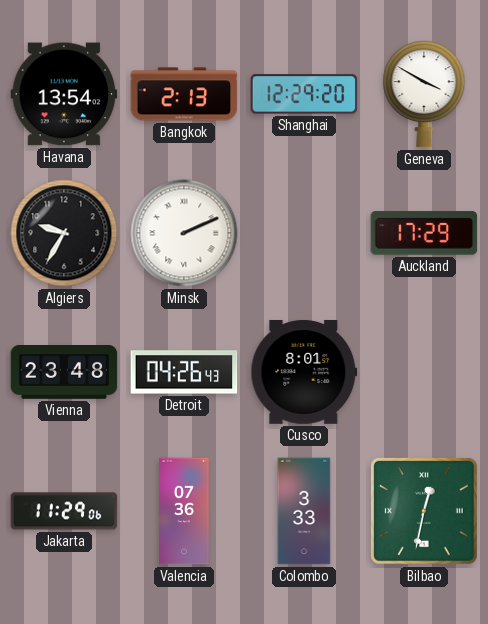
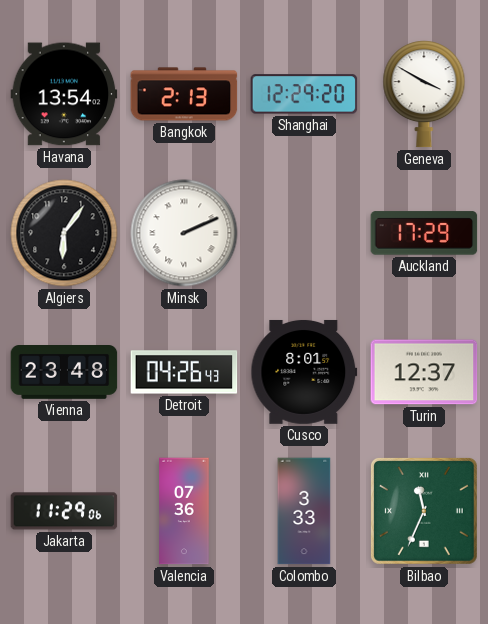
Algiers: 9:35 -> 6:06
Turin: none -> 12:37
Bilbao: 12:32 -> 11:34
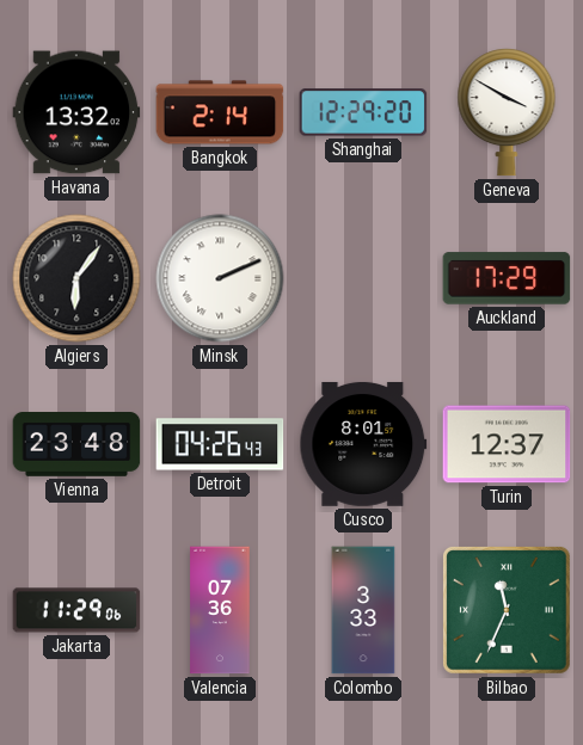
Havana: 13:54 -> 13:32
Bangkok: 2:13 -> 2:14
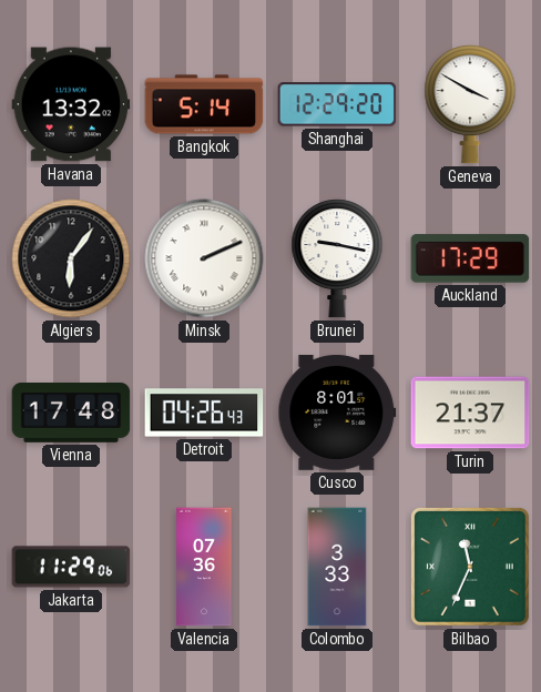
Bangkok: 2:14 -> 5:14
Brunei: none -> 9:17
Vienna: 23:48 -> 17:48
Turin: 12:37 -> 21:37
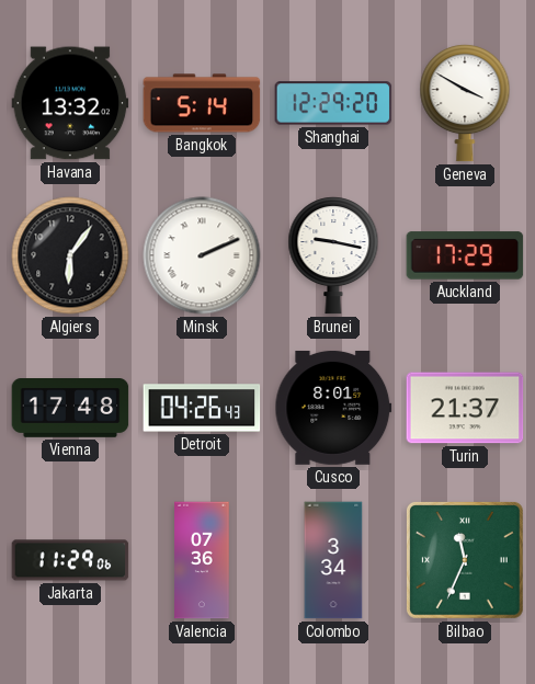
Colombo: 3:33 -> 3:34
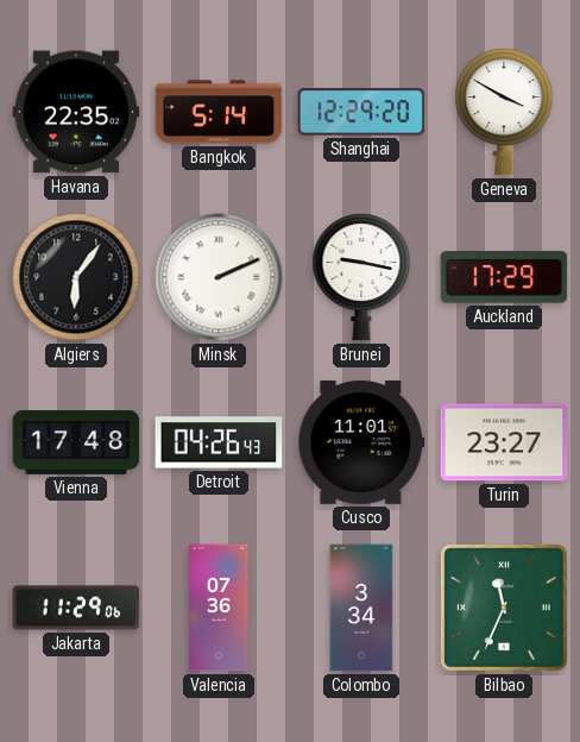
Havana: 13:32 -> 22:35
Cusco: 8:01 -> 11:01
Turin: 21:37 -> 23:27
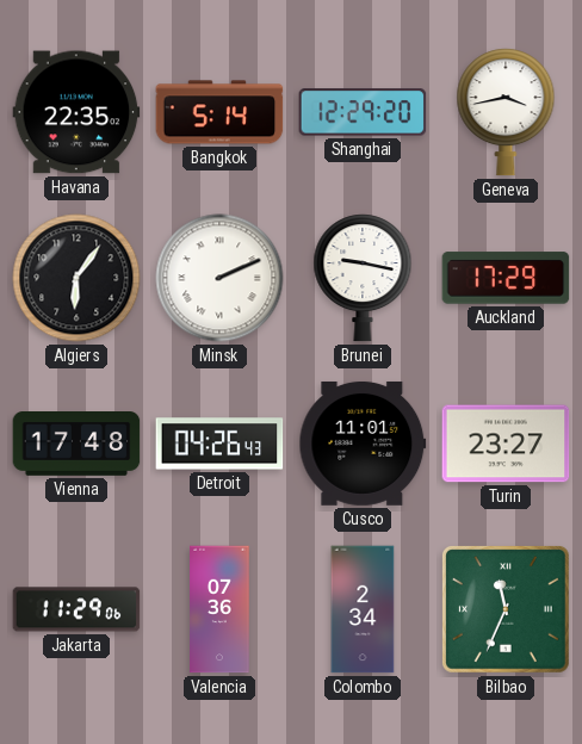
Geneva: 3:50 -> 3:43
Colombo: 3:34 -> 2:34
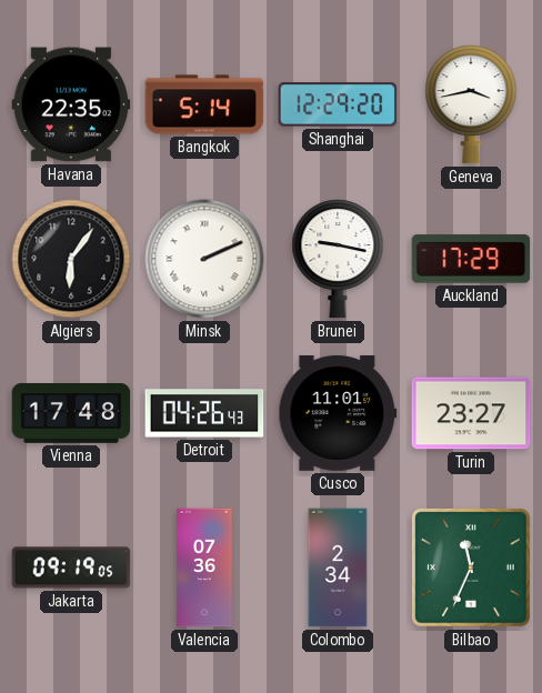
Jakarta: 11:29 -> 09:19
